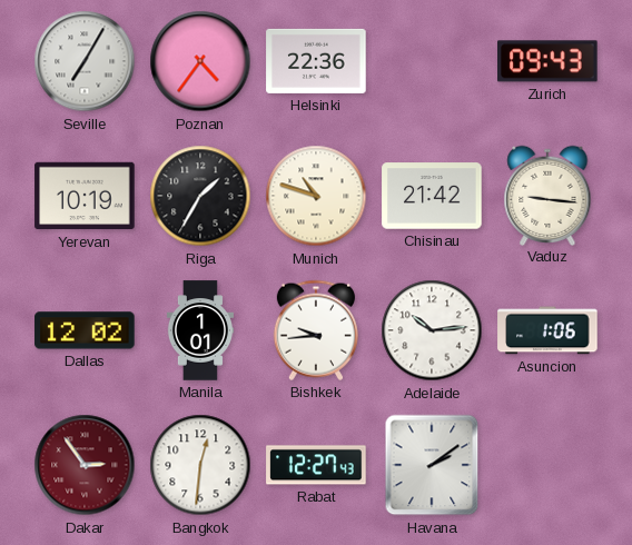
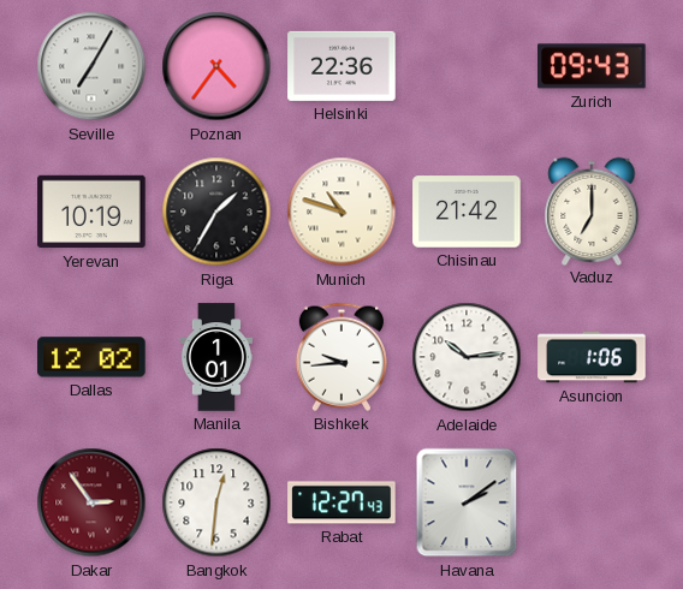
Vaduz: 9:16 -> 7:00
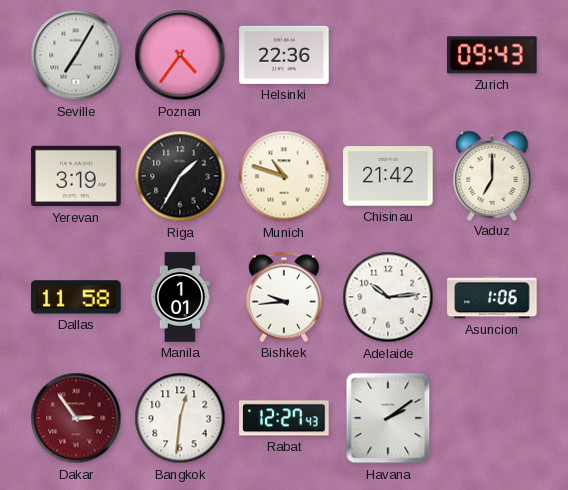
Yerevan: 10:19 -> 3:19
Dallas: 12:02 -> 11:58
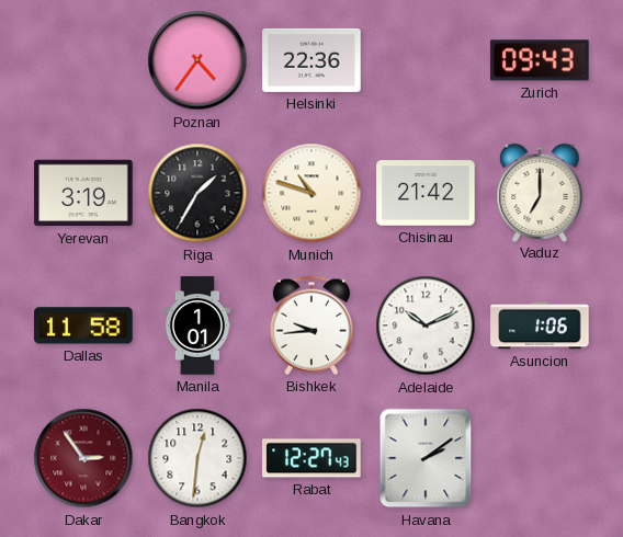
Seville: 7:05 -> none
Adelaide: 10:14 -> 10:11
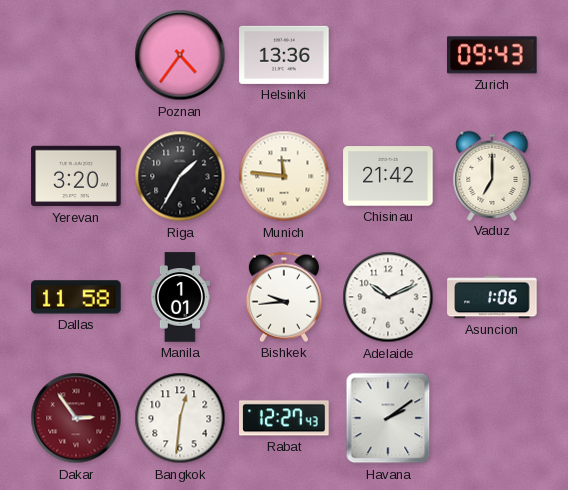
Helsinki: 22:36 -> 13:36
Yerevan: 3:19 -> 3:20
Munich: 10:48 -> 11:46
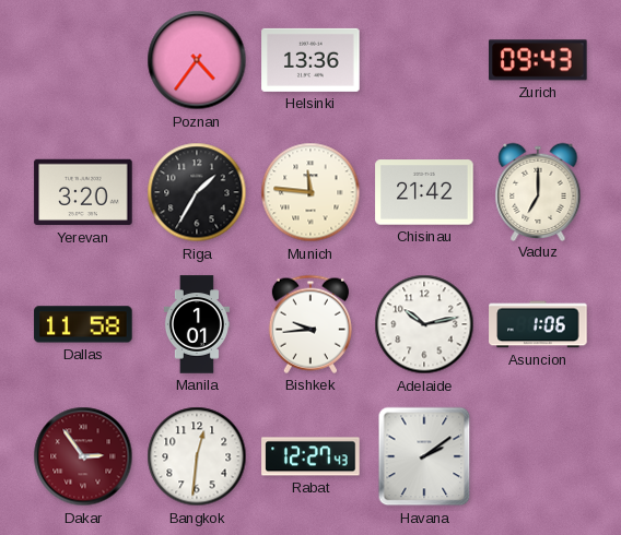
Adelaide: 10:11 -> 10:13
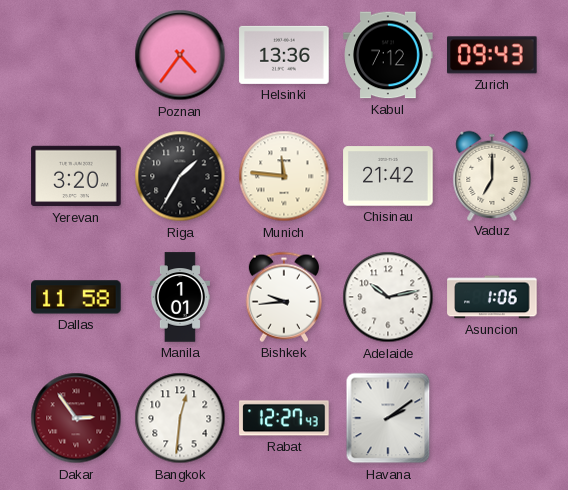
Kabul: none -> 7:12
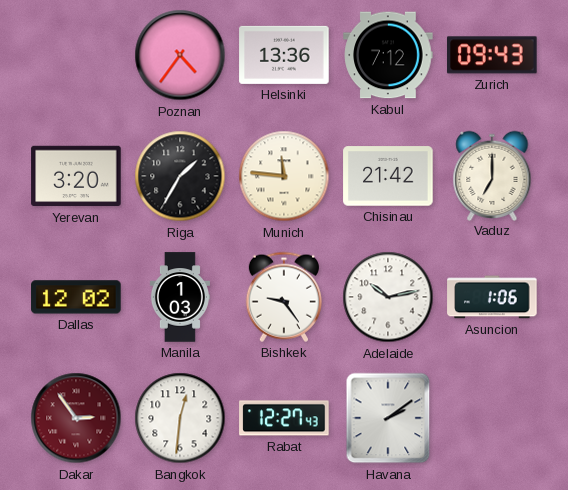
Dallas: 11:58 -> 12:02
Manila: 1:01 -> 1:03
Bishkek: 9:44 -> 9:24
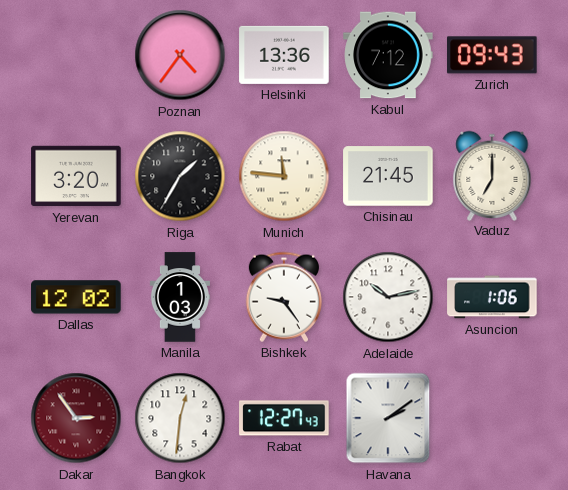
Chisinau: 21:42 -> 21:45
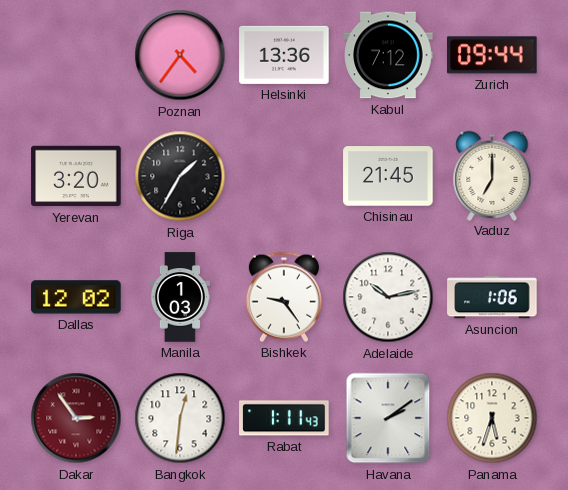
Zurich: 09:43 -> 09:44
Munich: 11:46 -> none
Rabat: 12:27 -> 1:11
Panama: none -> 5:33
